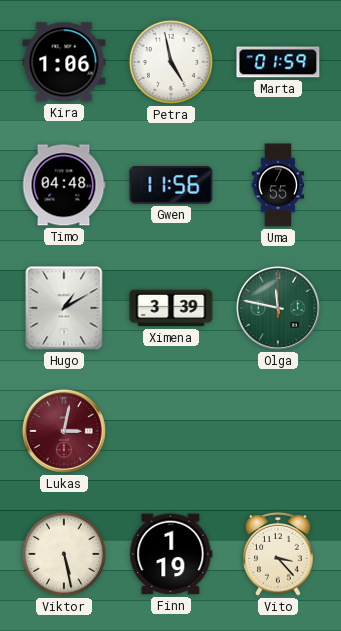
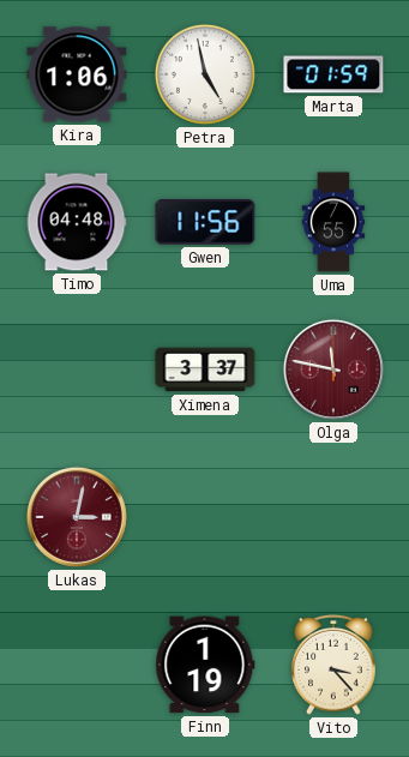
Hugo: 1:10 -> none
Ximena: 3:39 -> 3:37
Olga dial: green -> burgundy
Viktor: 5:28 -> none
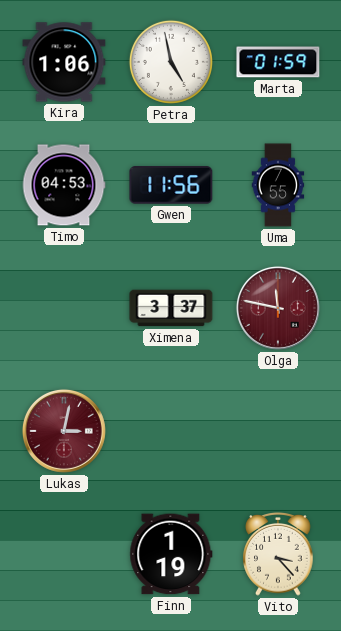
Timo: 04:48 -> 04:53
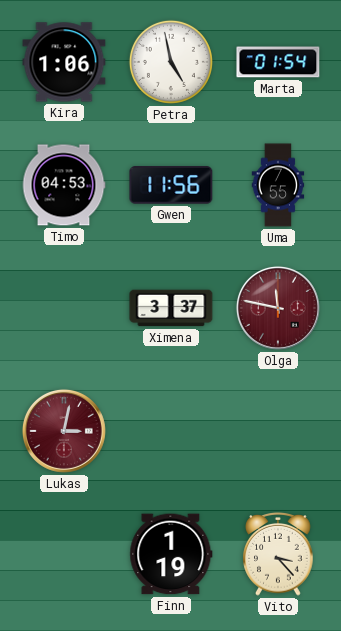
Marta: 01:59 -> 01:54
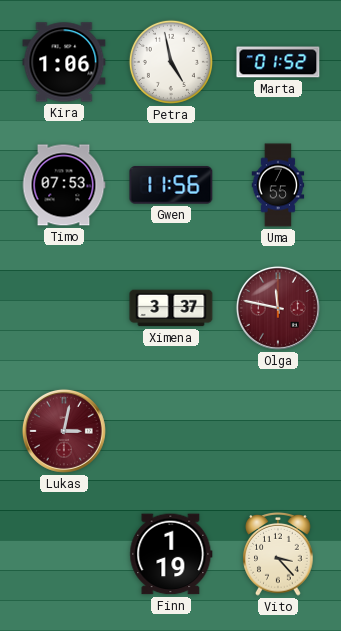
Marta: 01:54 -> 01:52
Timo: 04:53 -> 07:53
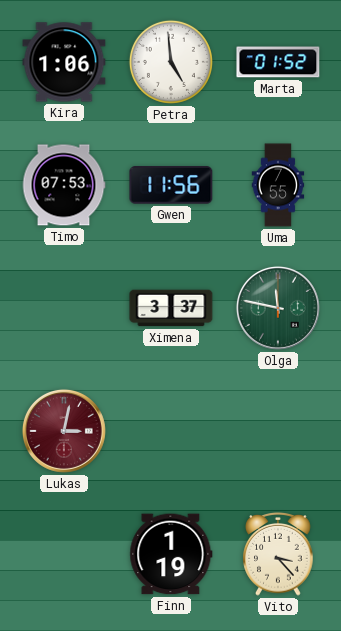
Petra: 4:58 -> 4:59
Olga dial: burgundy -> green
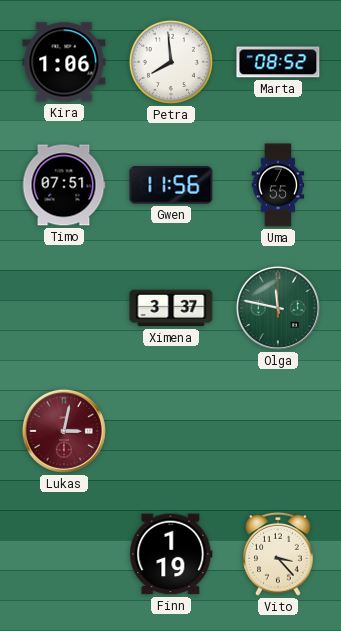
Petra: 4:59 -> 7:59
Marta: 01:52 -> 08:52
Timo: 07:53 -> 07:51
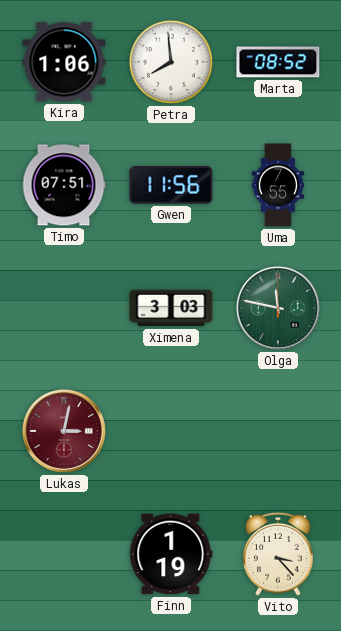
Ximena: 3:37 -> 3:03
